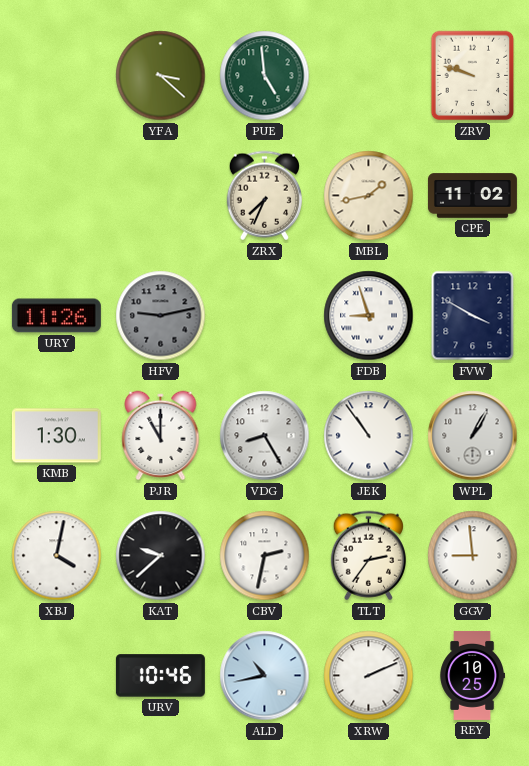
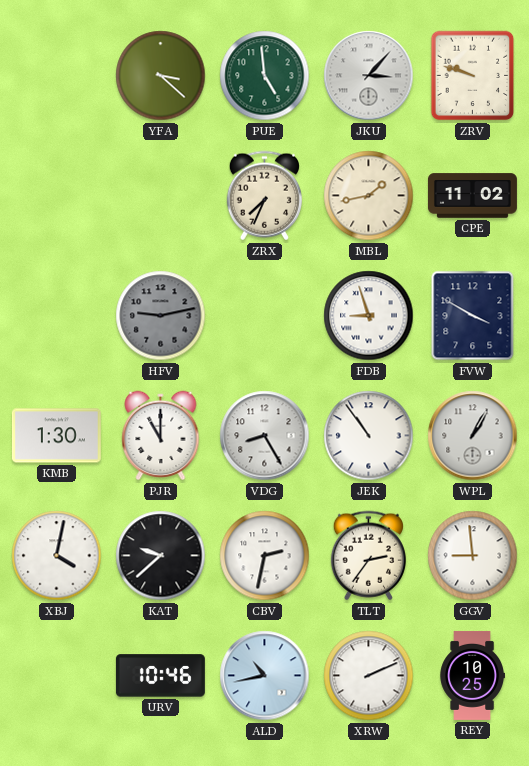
JKU: none -> 3:07
URY: 11:26 -> none
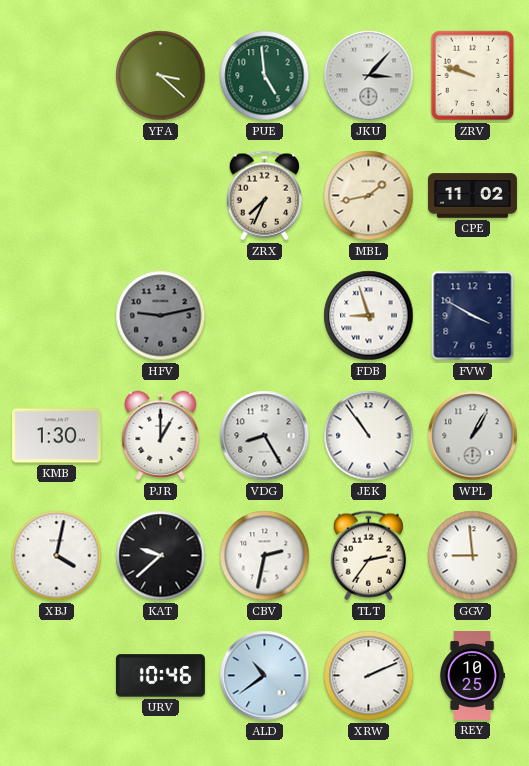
PJR: 11:00 -> 1:00
ALD: 10:43 -> 10:39
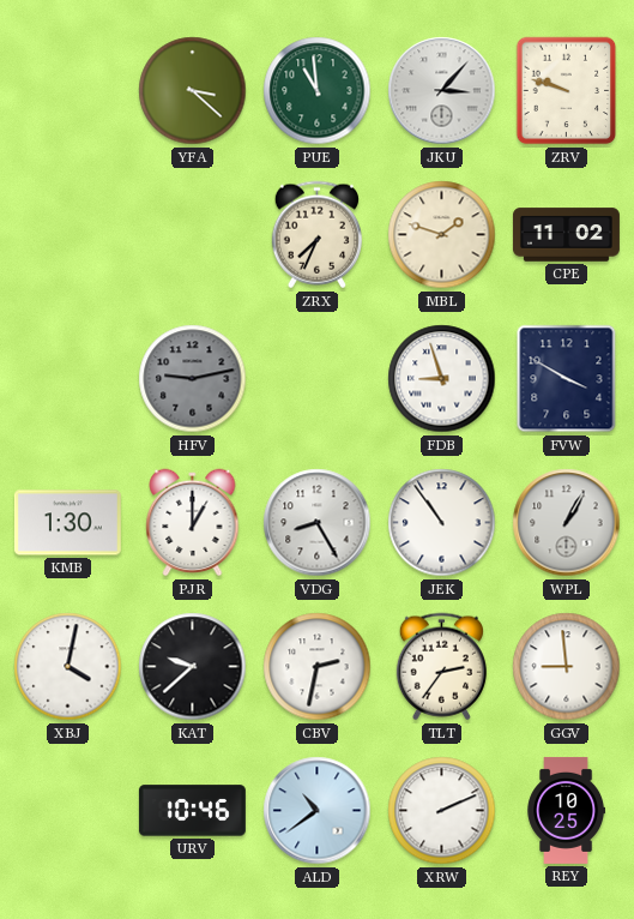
PUE: 4:59 -> 10:59
MBL: 1:43 -> 1:48
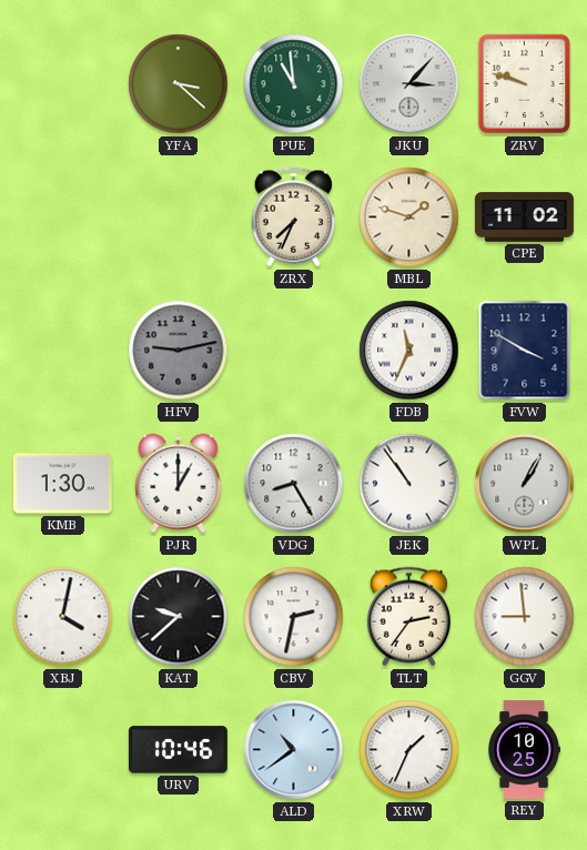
FDB: 8:57 -> 11:34
XRW: 2:11 -> 1:34
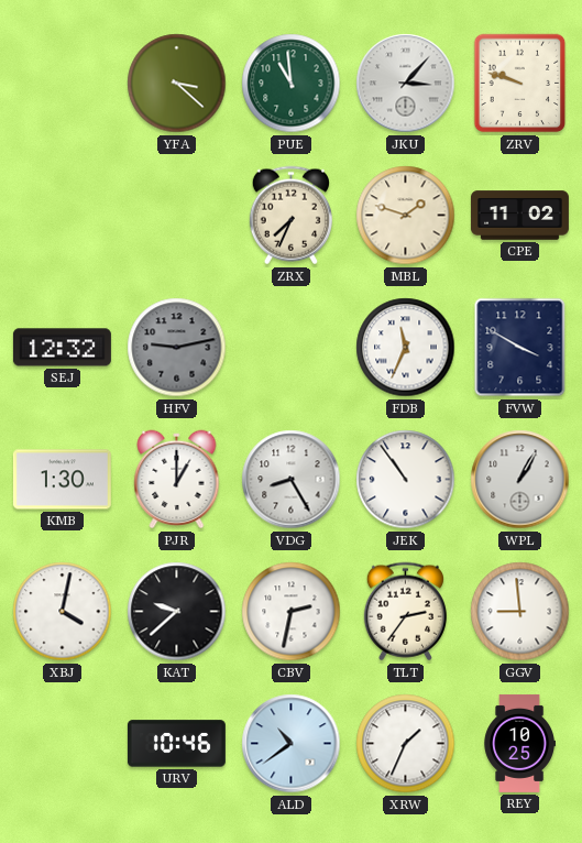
SEJ: none -> 12:32
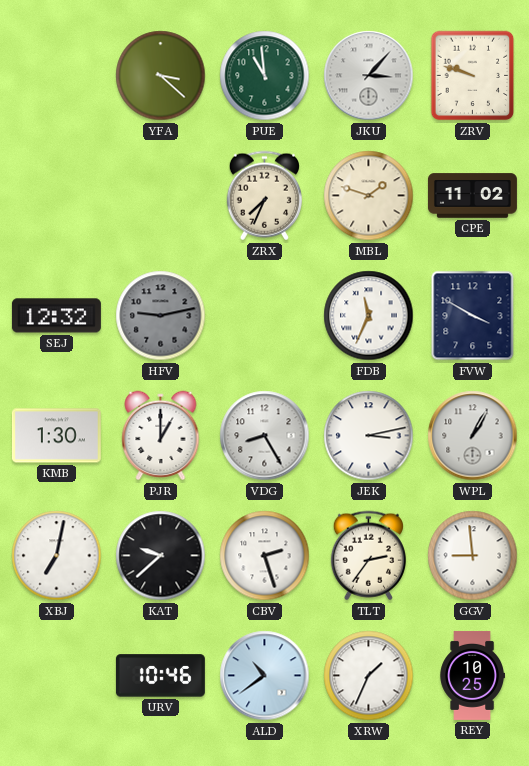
JEK: 10:54 -> 3:13
XBJ: 4:02 -> 7:02
CBV: 2:32 -> 2:27
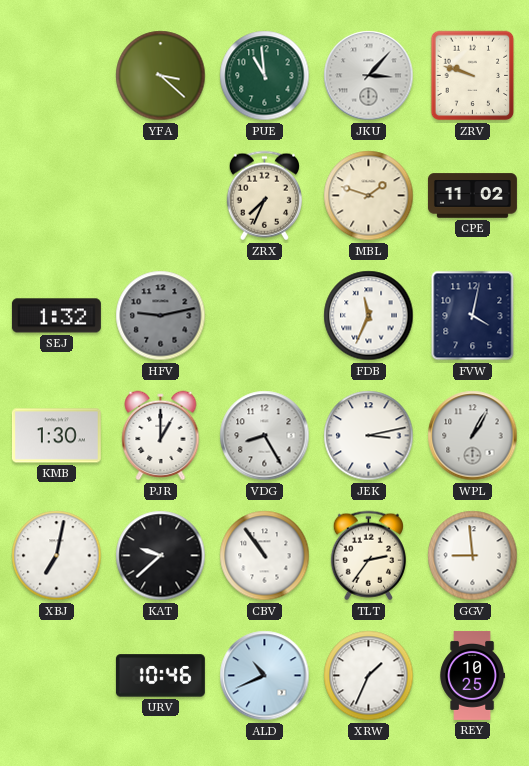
SEJ: 12:32 -> 1:32
FVW: 3:50 -> 4:02
CBV: 2:27 -> 10:54
ALD: 10:39 -> 10:41
